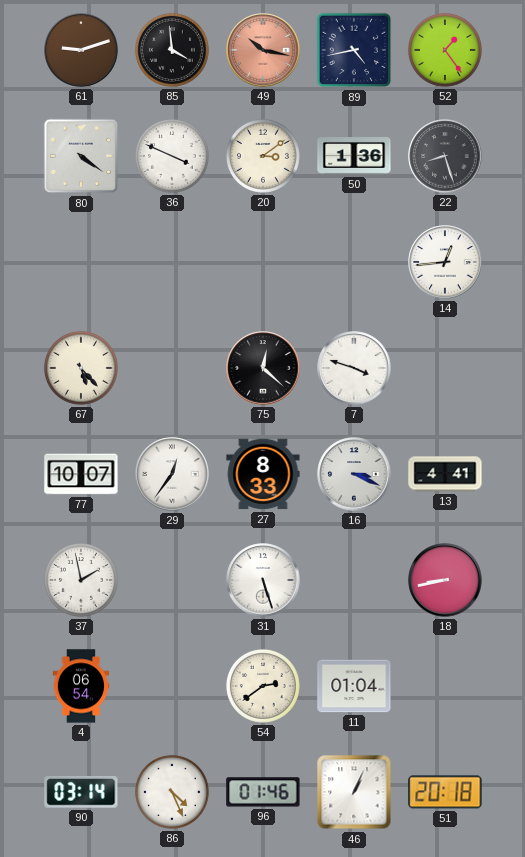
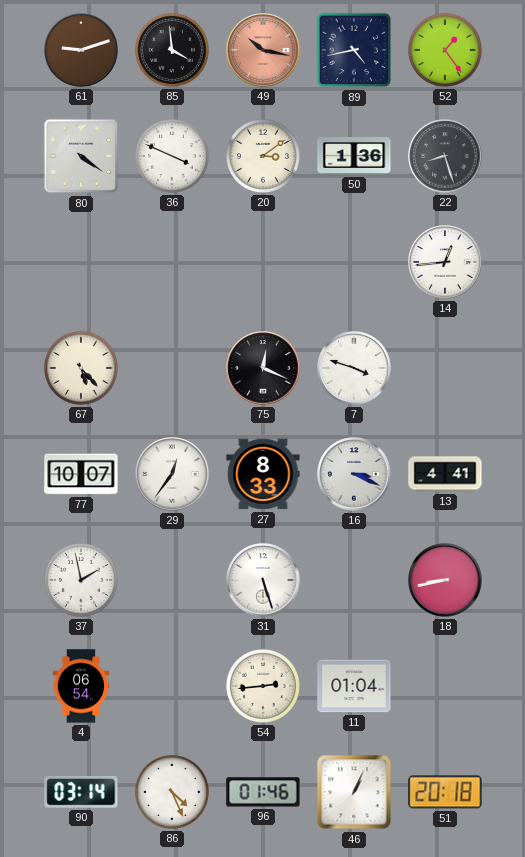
75: 12:22 -> 12:19
54: 2:39 -> 2:44
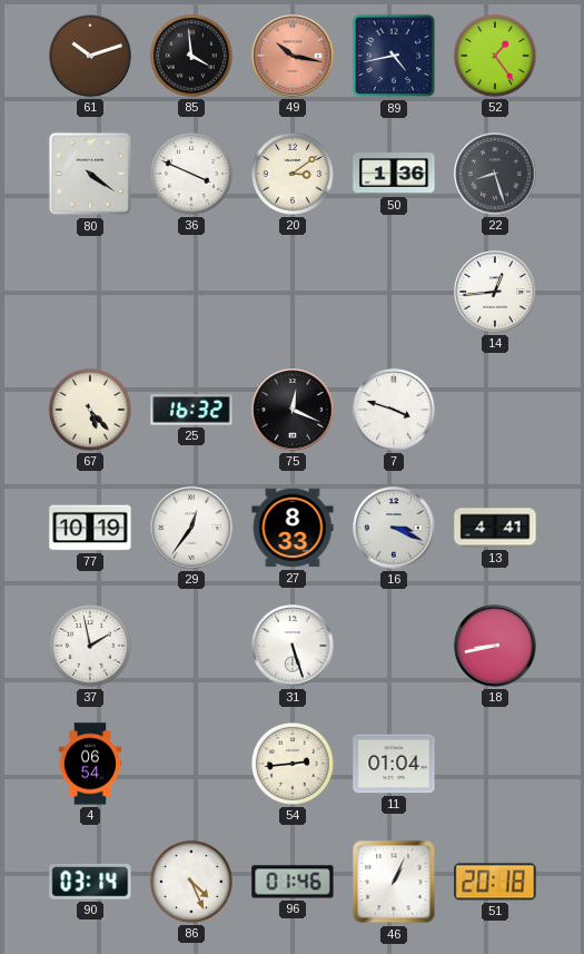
61: 9:12 -> 10:12
25: none -> 16:32
77: 10:07 -> 10:19
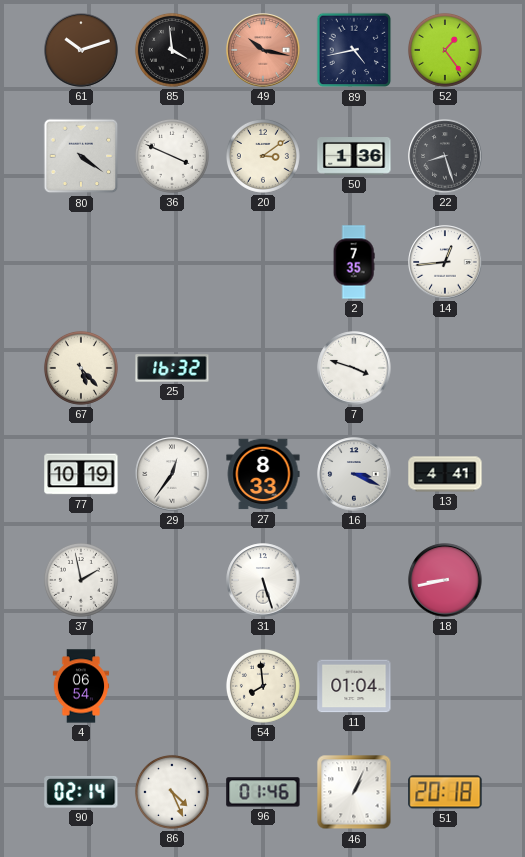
2: none -> 7:35
75: 12:19 -> none
54: 2:44 -> 7:59
90: 03:14 -> 02:14
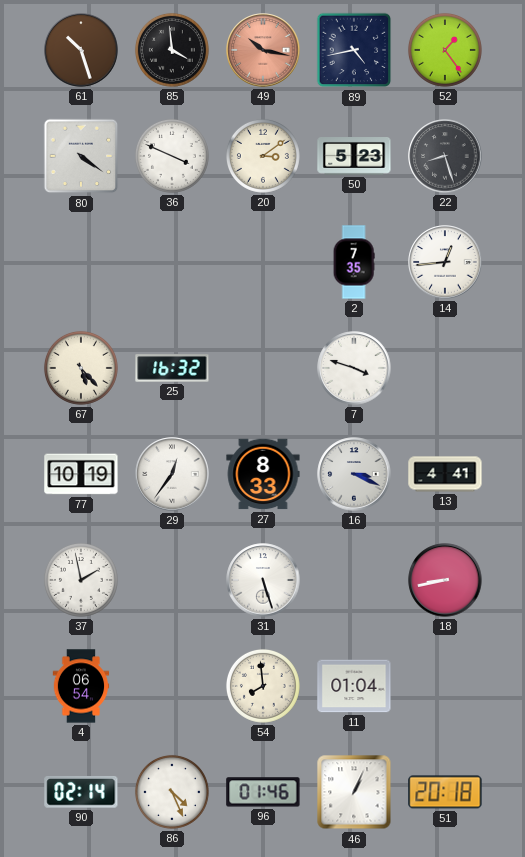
61: 10:12 -> 10:27
50: 1:36 -> 5:23
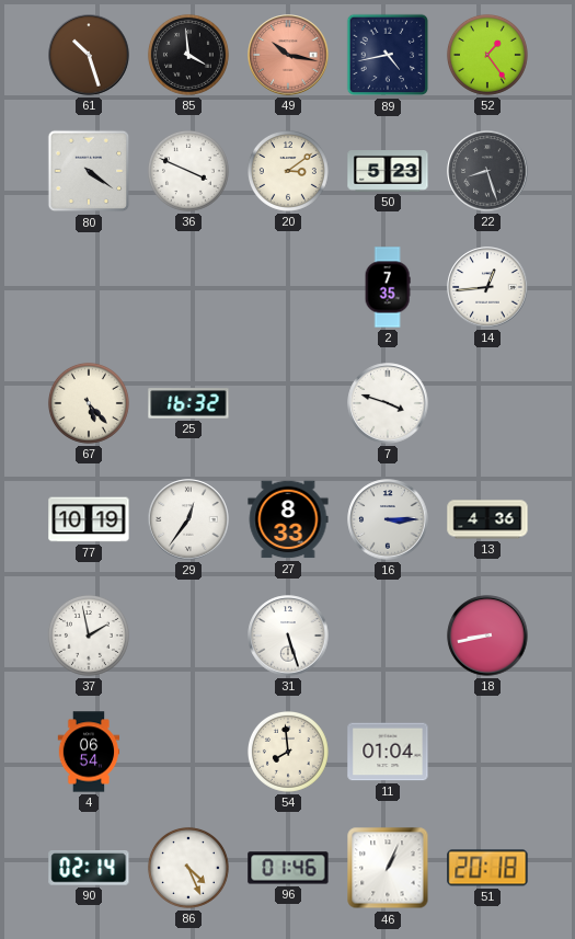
16: 3:19 -> 3:15
13: 4:41 -> 4:36
